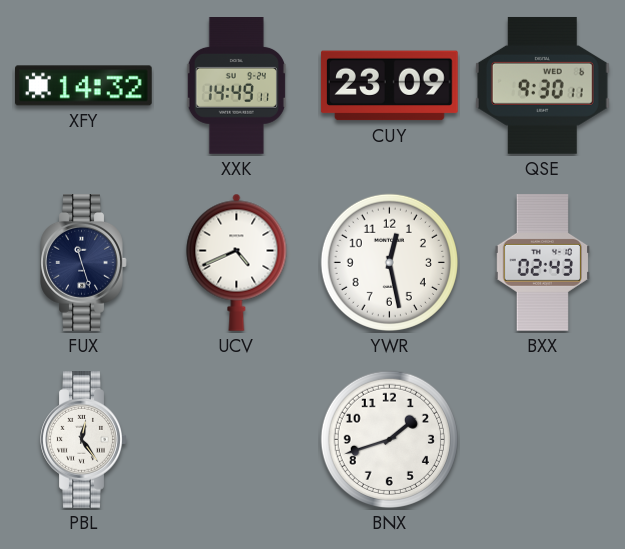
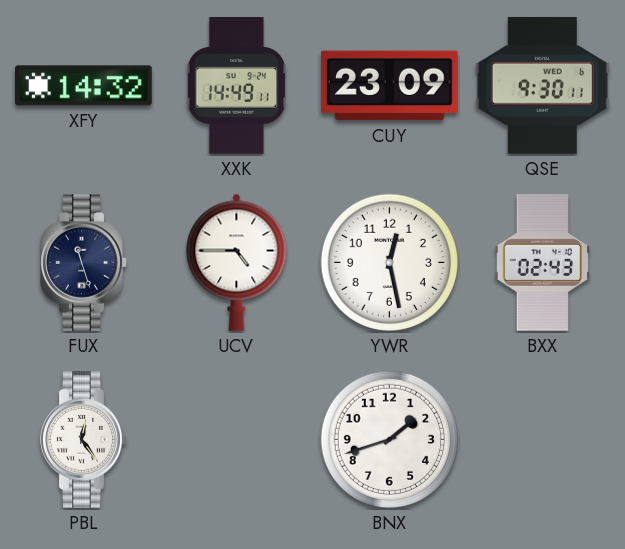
UCV: 4:41 -> 4:45
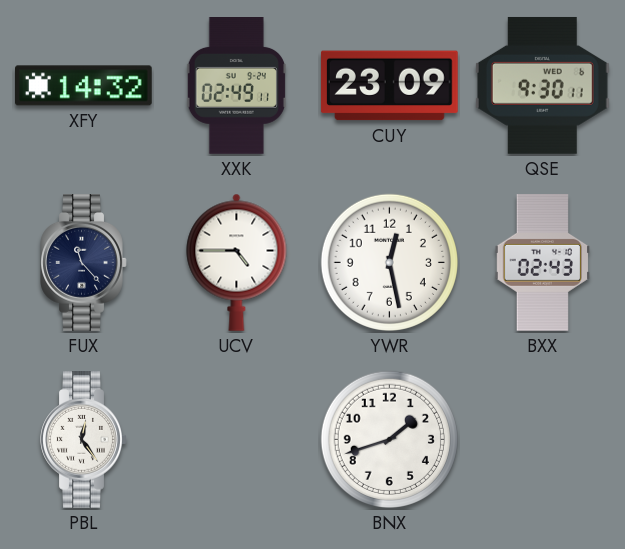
XXK: 14:49 -> 02:49
FUX: 11:27 -> 11:23
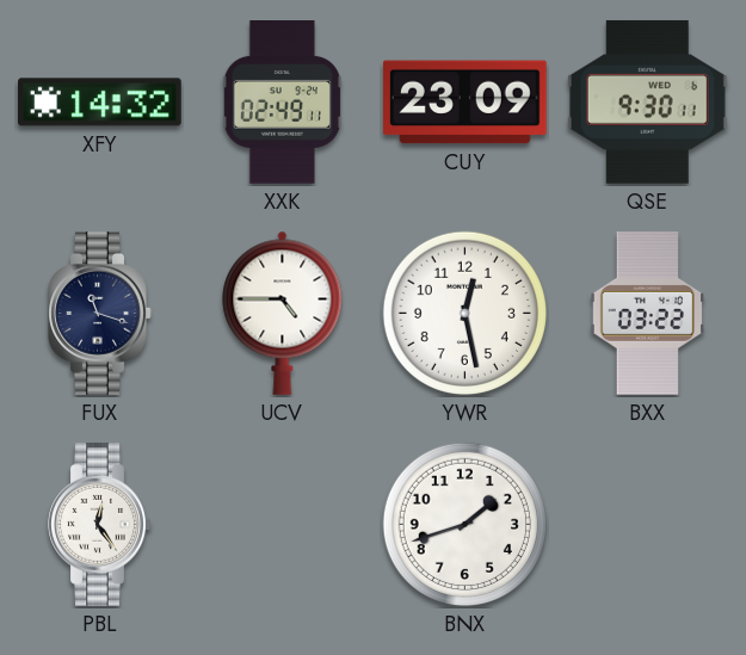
FUX: 11:23 -> 11:18
BXX: 02:43 -> 03:22
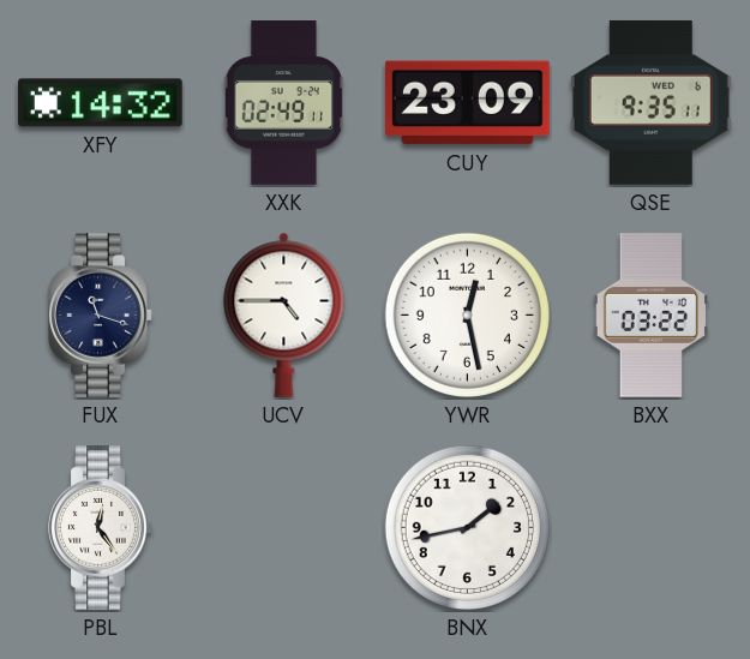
QSE: 9:30 -> 9:35
BNX: 1:42 -> 1:43
